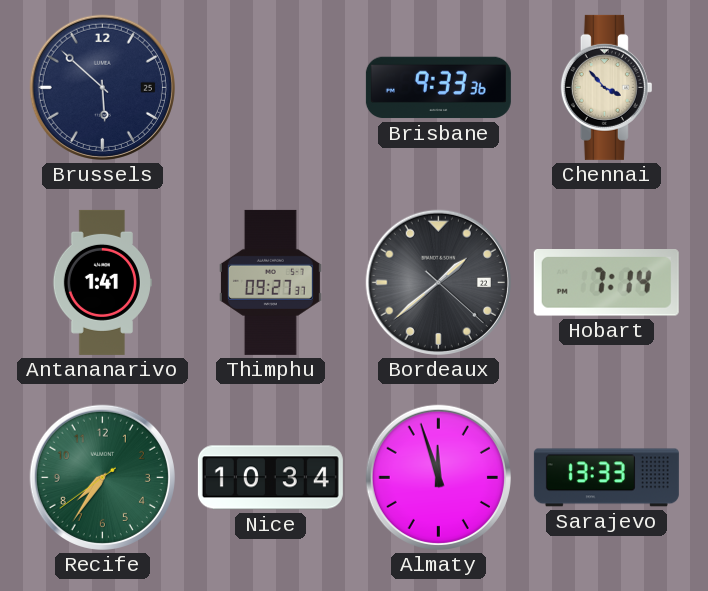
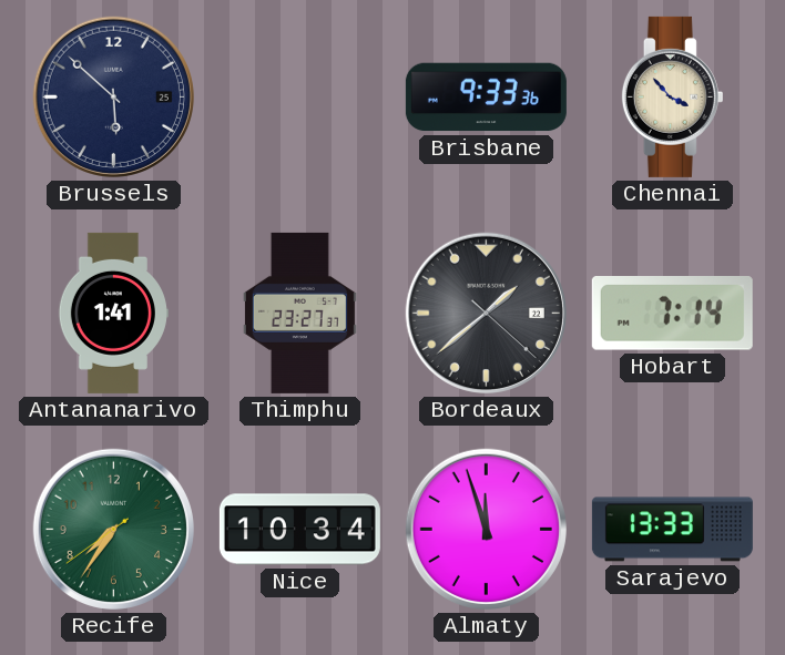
Thimphu: 09:27 -> 23:27
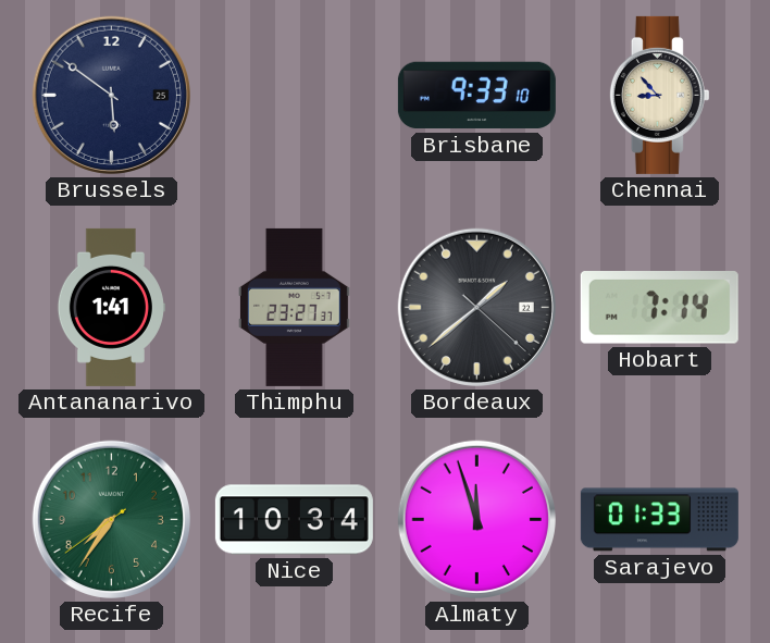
Brussels: 5:52 -> 5:51
Brisbane: 9:33:36 -> 9:33:10
Chennai: 3:53 -> 8:53
Sarajevo: 13:33 -> 01:33
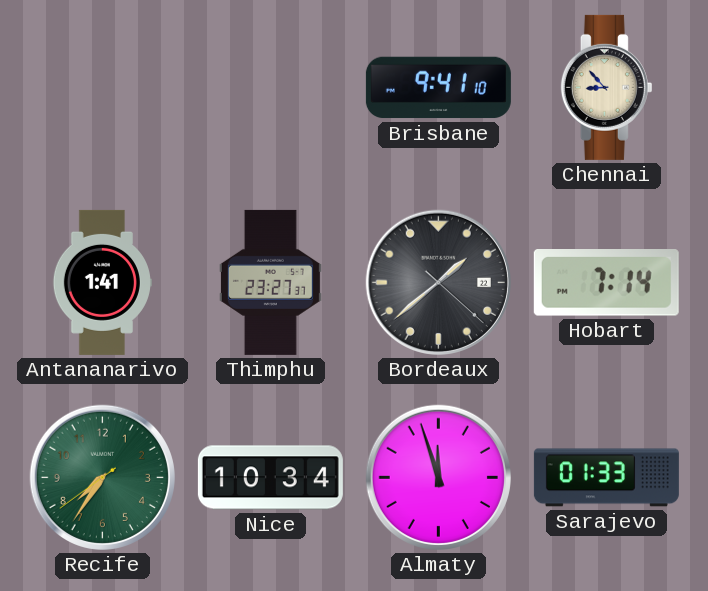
Brussels: 5:51 -> none
Brisbane: 9:33 -> 9:41
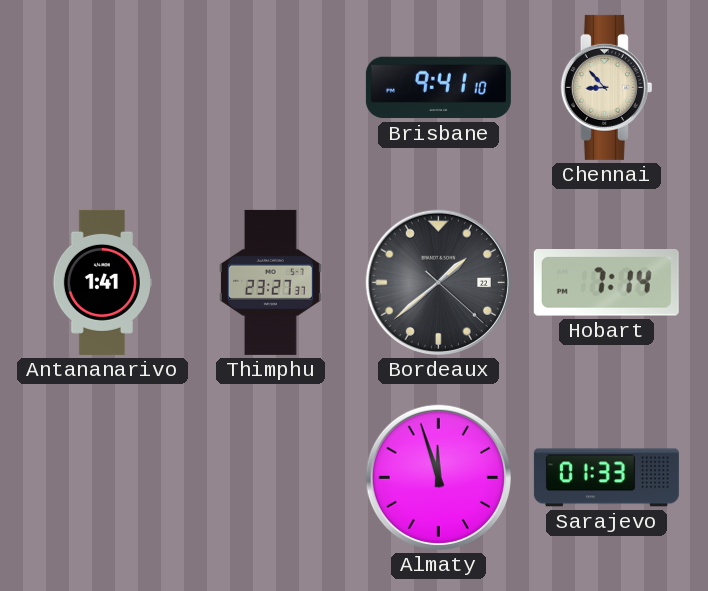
Recife: 7:35 -> none
Nice: 10:34 -> none
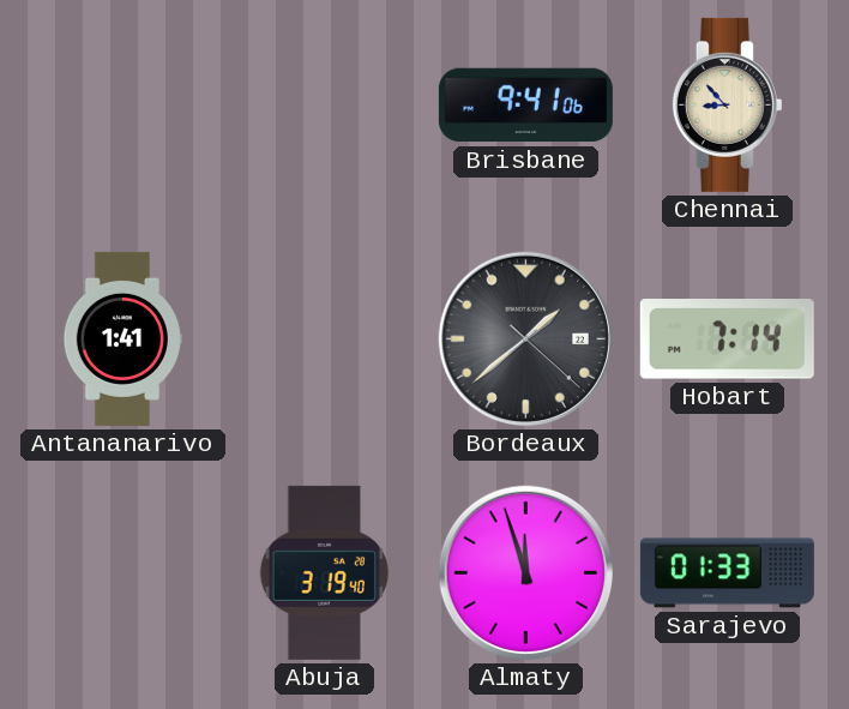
Brisbane: 9:41:10 -> 9:41:06
Thimphu: 23:27 -> none
Abuja: none -> 3:19
